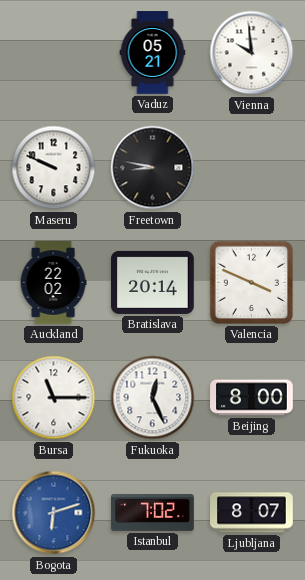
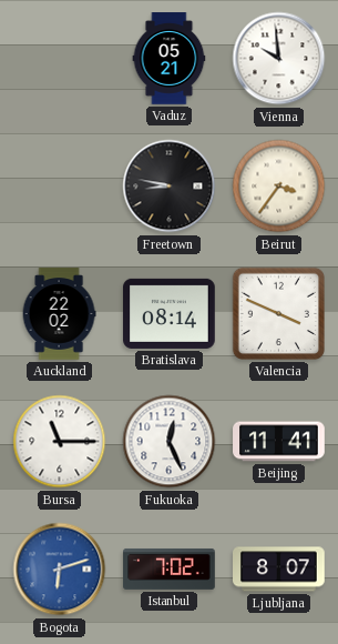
Maseru: 9:49 -> none
Beirut: none -> 3:36
Bratislava: 20:14 -> 08:14
Beijing: 8:00 -> 11:41
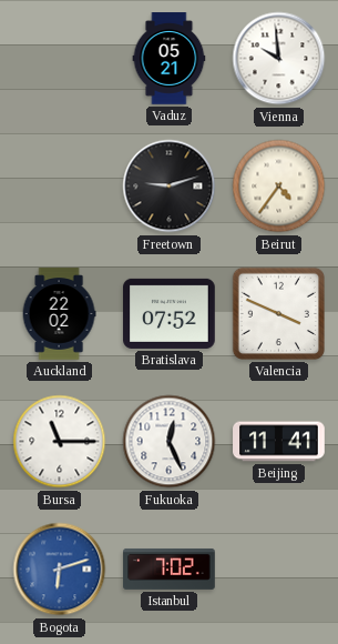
Freetown: 8:47 -> 9:12
Beirut: 3:36 -> 4:36
Bratislava: 08:14 -> 07:52
Ljubljana: 8:07 -> none
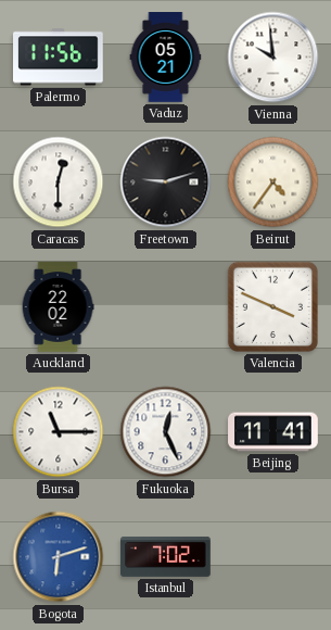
Palermo: none -> 11:56
Caracas: none -> 12:30
Bratislava: 07:52 -> none
